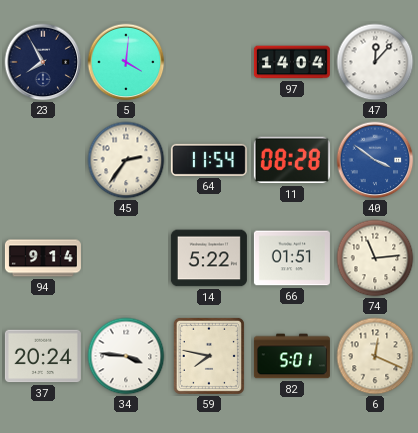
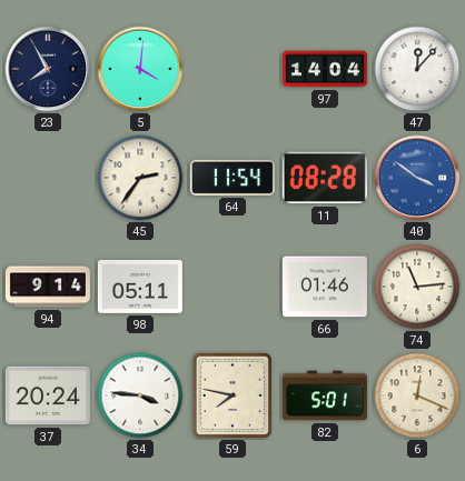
98: none -> 05:11
14: 5:22 -> none
66: 01:51 -> 01:46
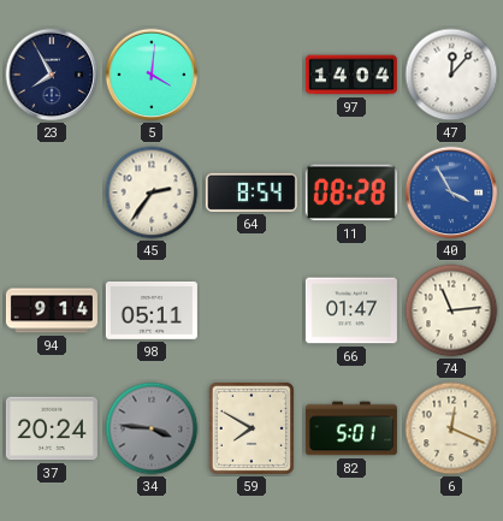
64: 11:54 -> 8:54
40: 3:51 -> 3:55
66: 01:46 -> 01:47
34 dial: white -> grey
59: 7:47 -> 7:50
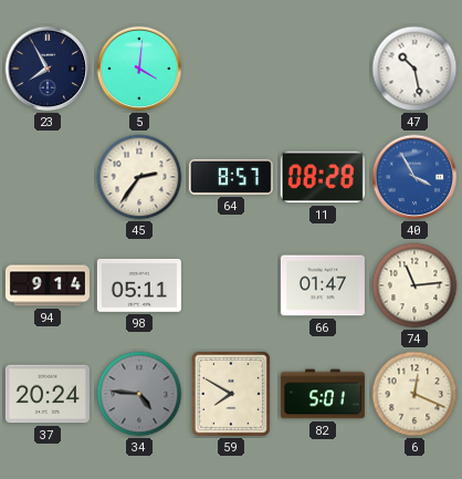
97: 14:04 -> none
47: 12:07 -> 10:28
64: 8:54 -> 8:57
34: 3:46 -> 4:46
